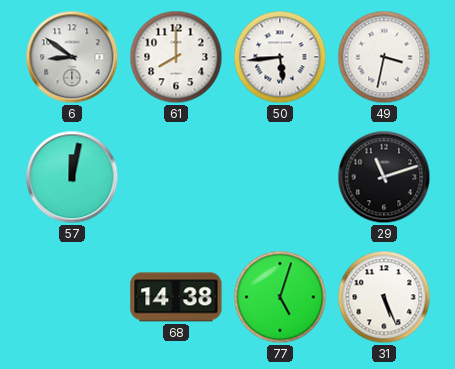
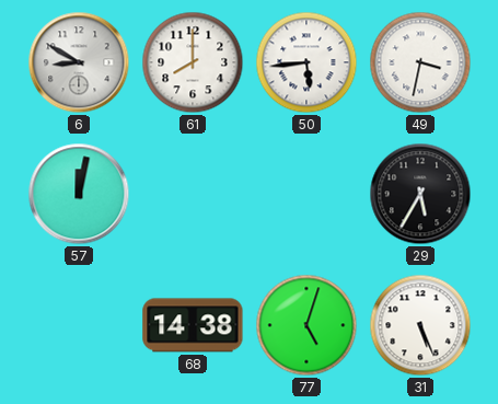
6: 8:51 -> 8:50
29: 11:12 -> 5:35
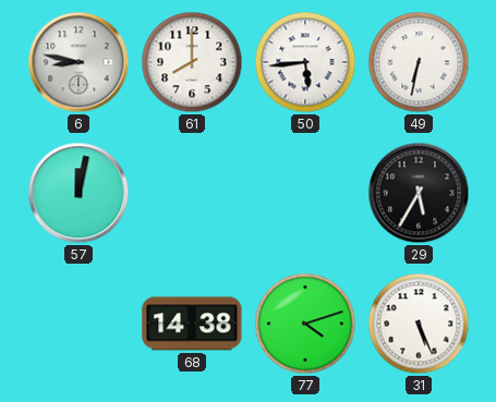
6: 8:50 -> 8:47
49: 3:32 -> 6:32
77: 5:03 -> 4:12
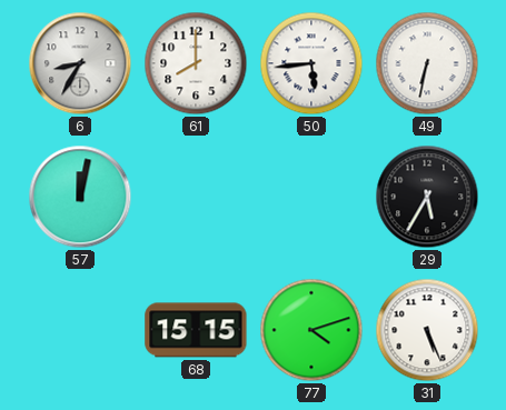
6: 8:47 -> 8:35
68: 14:38 -> 15:15
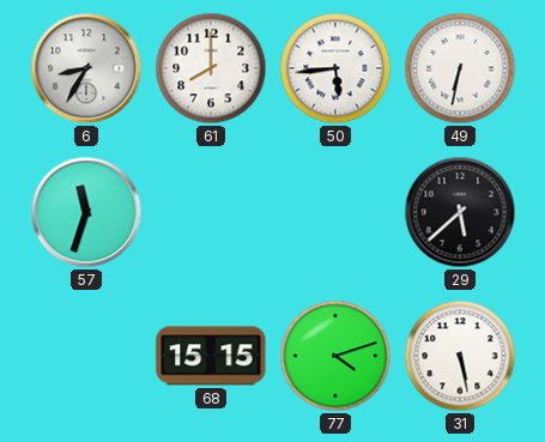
57: 12:02 -> 11:33
29: 5:35 -> 5:38
31: 5:26 -> 5:28
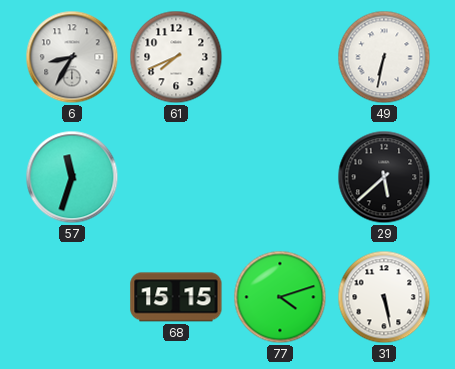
61: 8:00 -> 7:41
50: 5:44 -> none
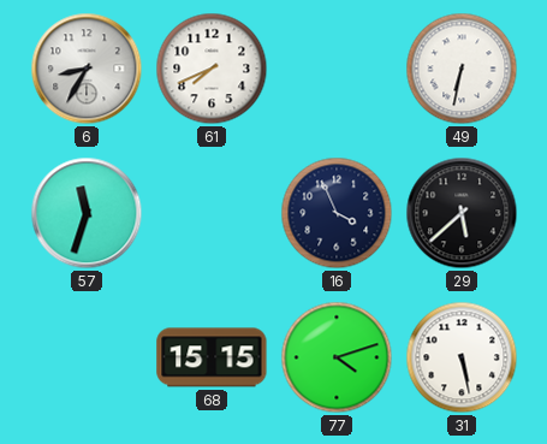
16: none -> 3:56
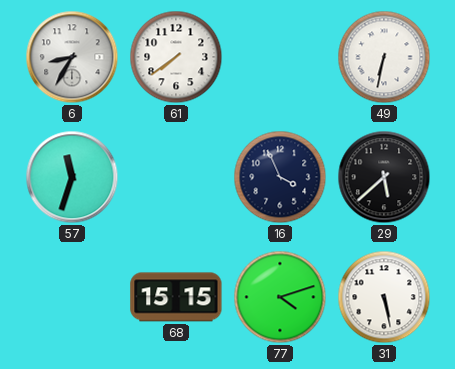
61: 7:41 -> 7:39
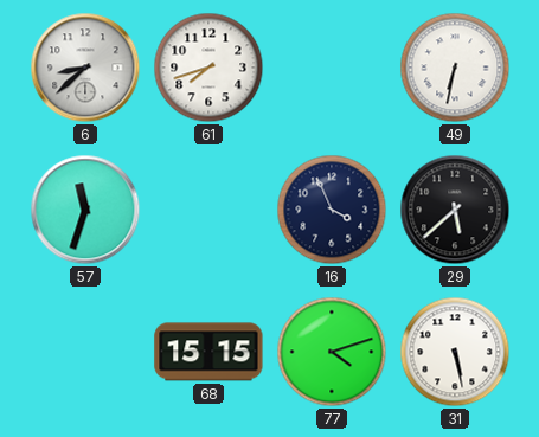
6: 8:35 -> 8:38
61: 7:39 -> 7:42
